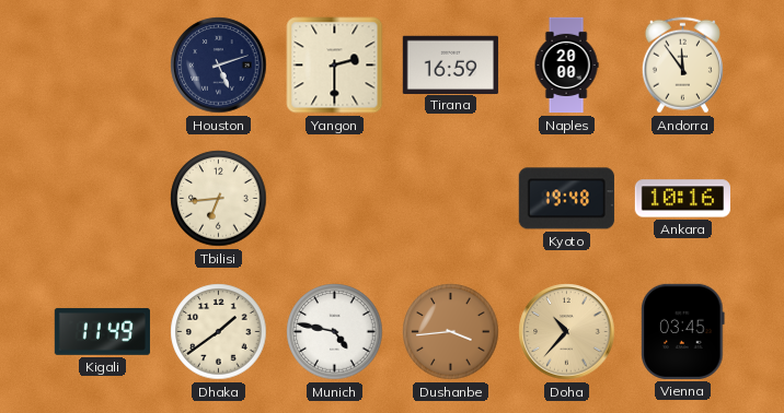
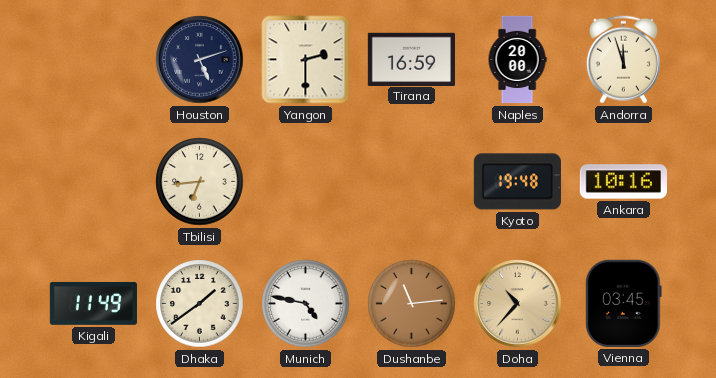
Andorra: 11:54 -> 11:57
Dushanbe: 3:44 -> 11:14
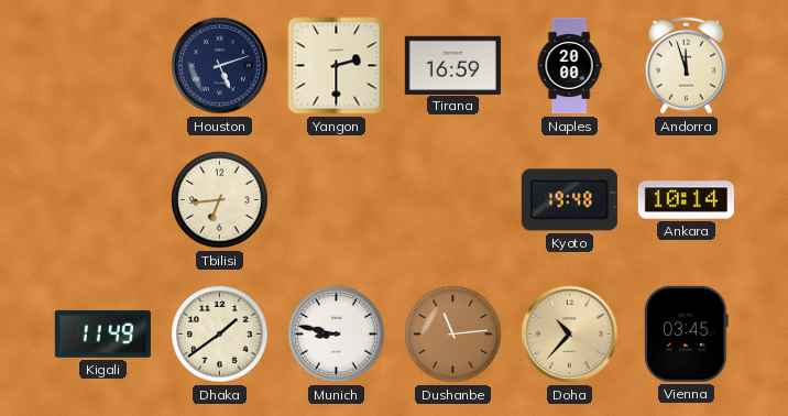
Ankara: 10:16 -> 10:14
Munich: 4:47 -> 8:47
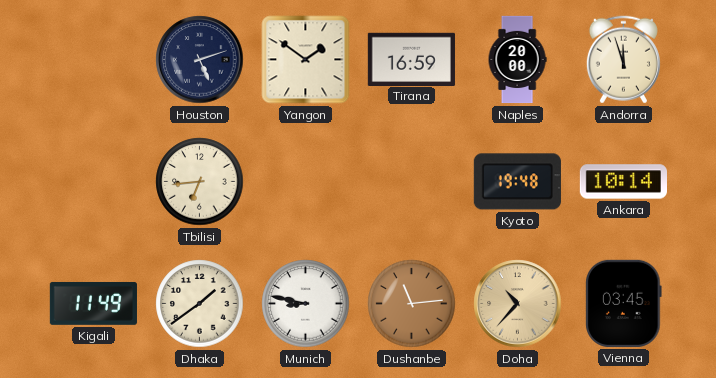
Yangon: 2:30 -> 1:51
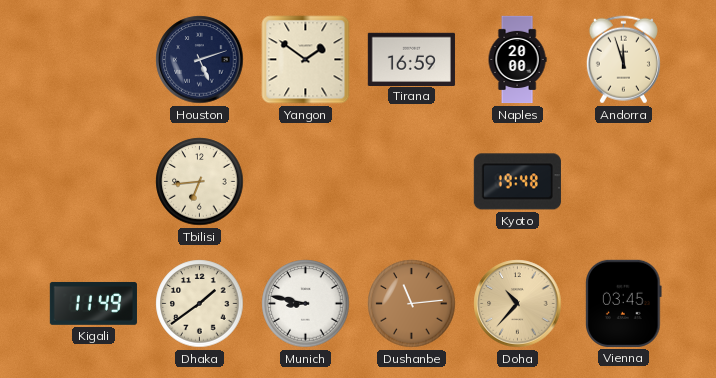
Ankara: 10:14 -> none
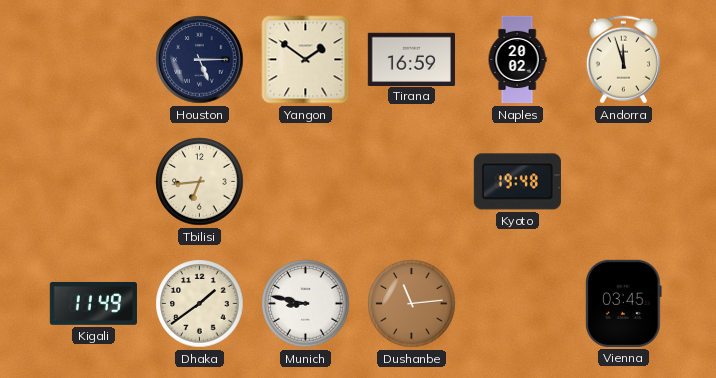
Houston: 5:12 -> 5:15
Naples: 20:00 -> 20:02
Doha: 10:37 -> none
